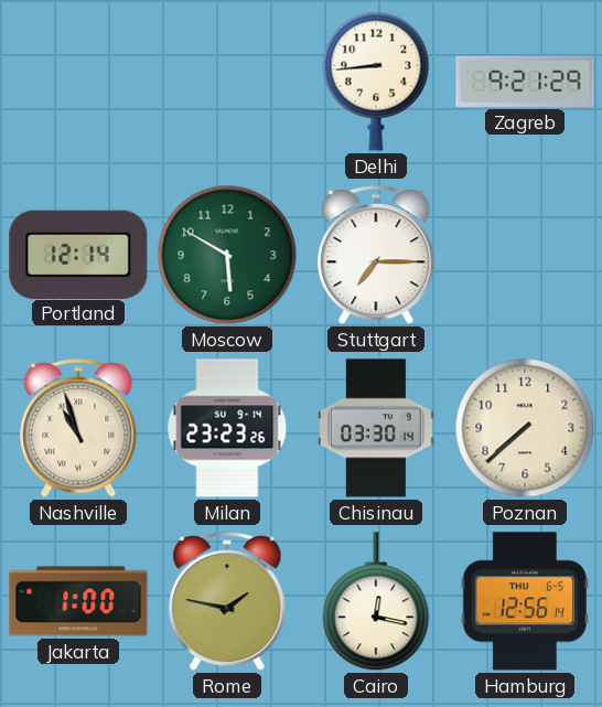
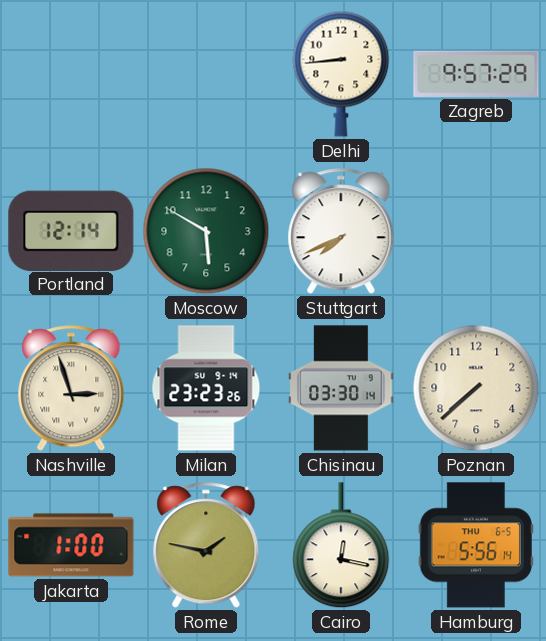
Zagreb: 9:21 -> 9:57
Stuttgart: 7:15 -> 7:41
Nashville: 10:57 -> 2:57
Hamburg: 12:56 -> 5:56
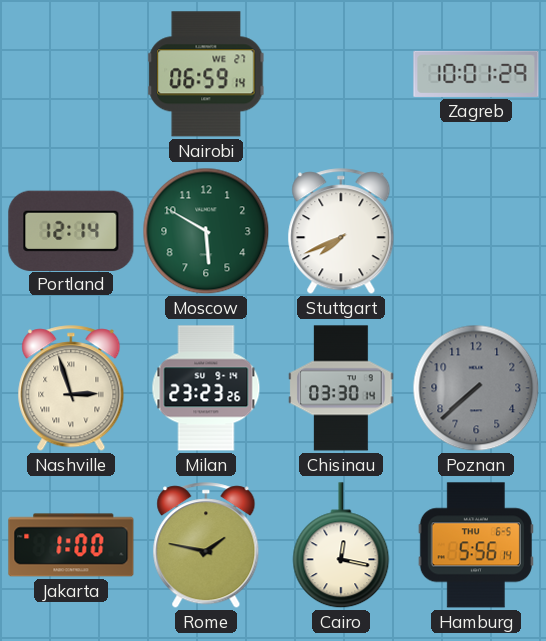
Nairobi: none -> 06:59
Delhi: 8:44 -> none
Zagreb: 9:57 -> 10:01
Poznan dial: cream -> grey
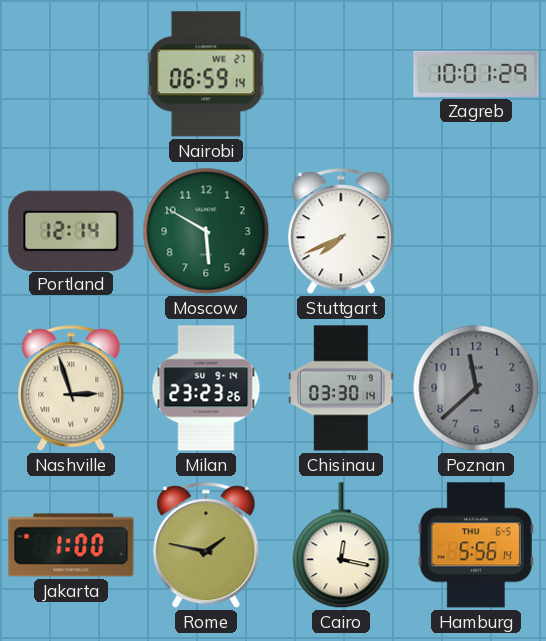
Poznan: 7:38 -> 11:38
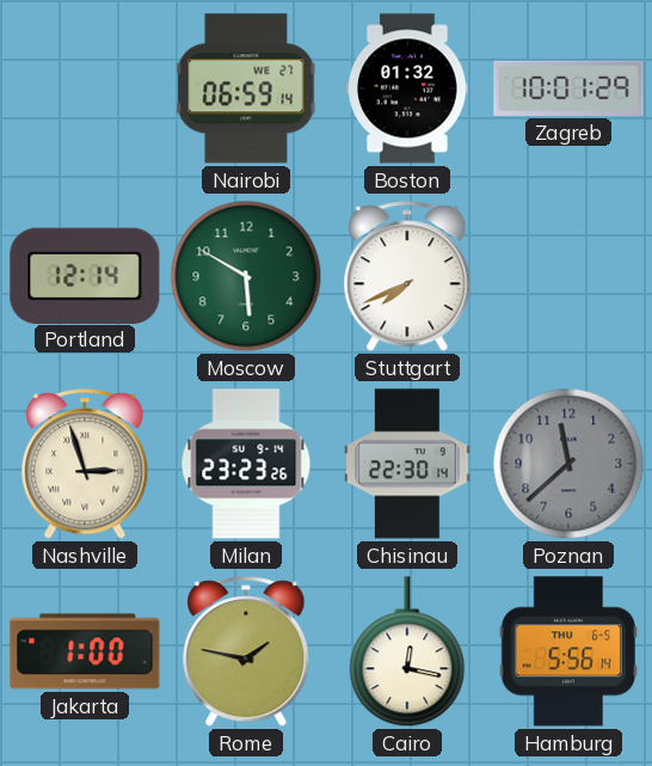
Boston: none -> 01:32
Chisinau: 03:30 -> 22:30
